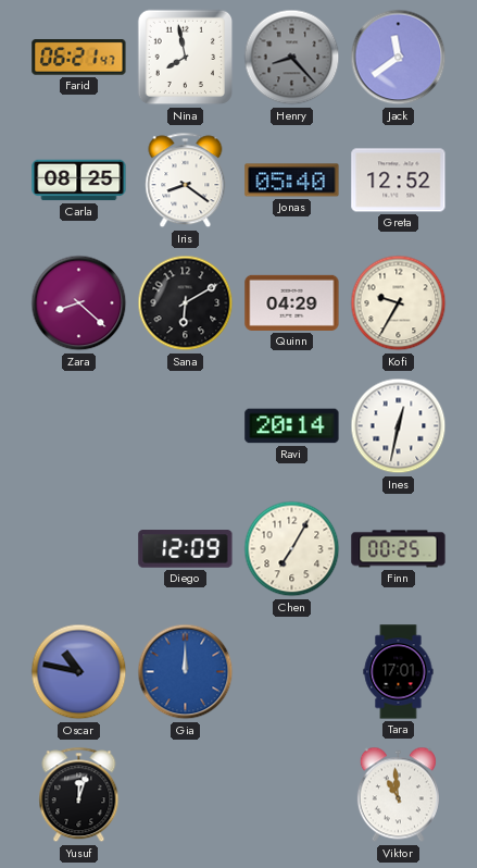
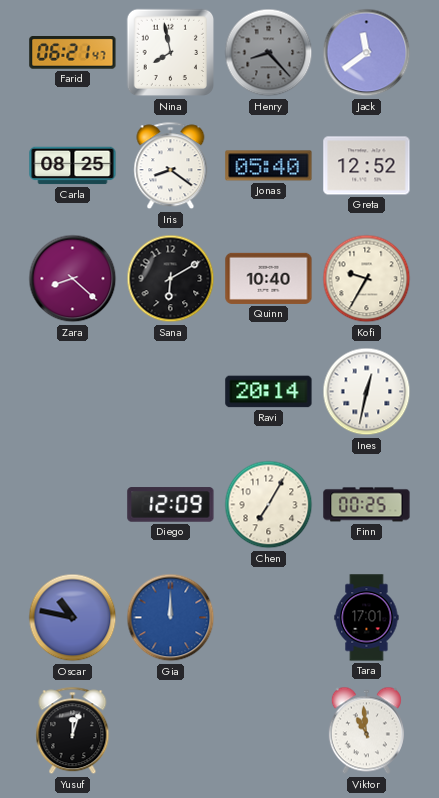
Quinn: 04:29 -> 10:40
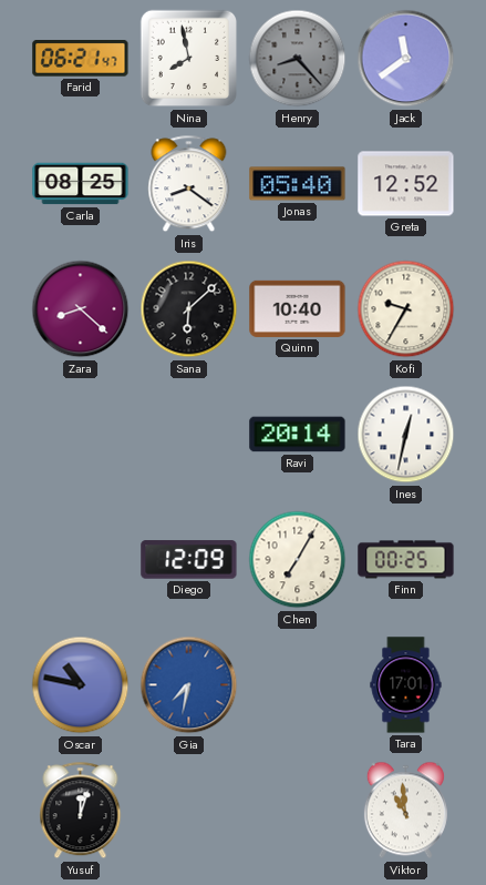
Sana: 6:10 -> 6:08
Gia: 12:00 -> 7:32
